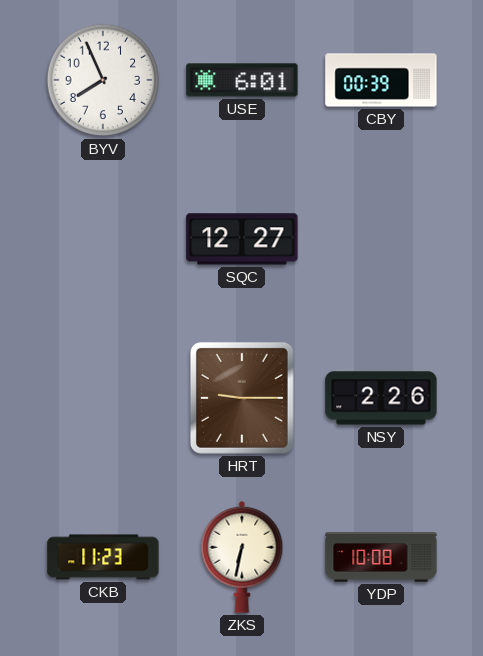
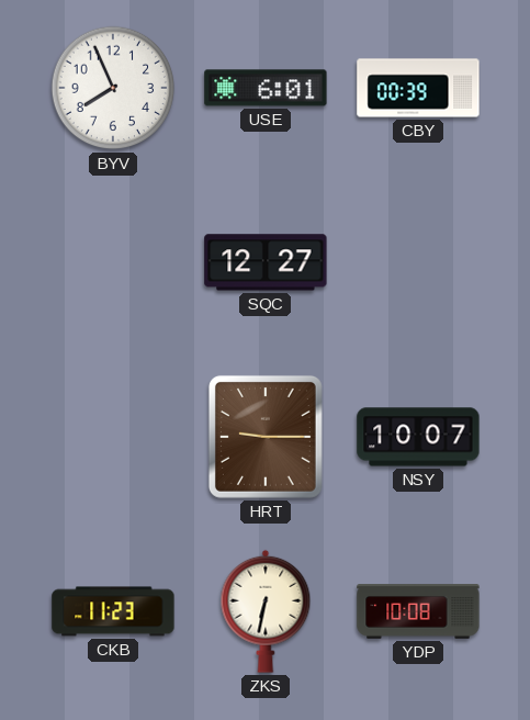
NSY: 2:26 -> 10:07
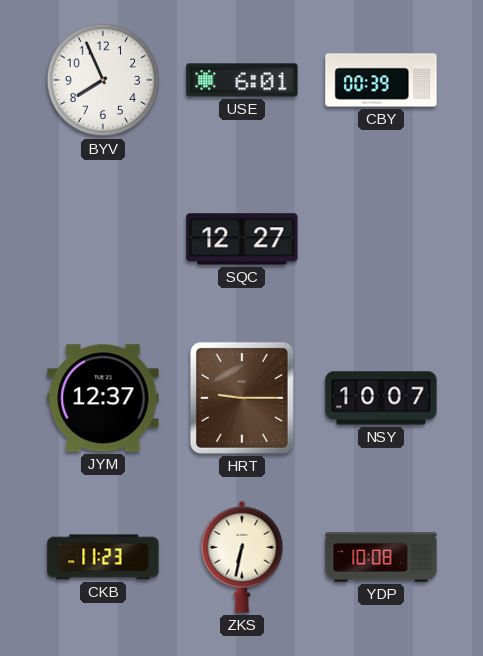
JYM: none -> 12:37
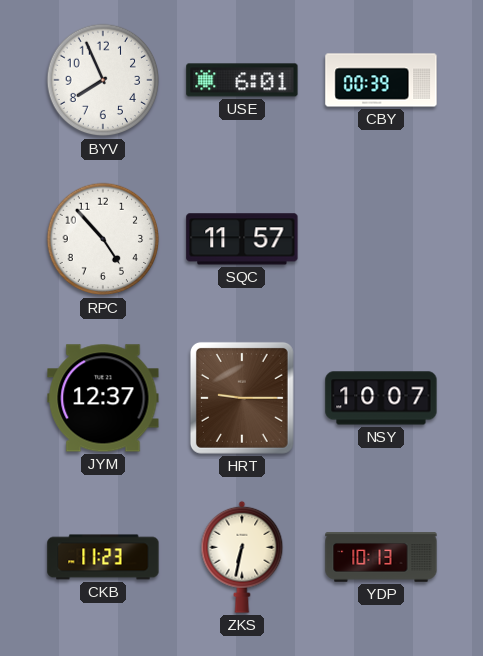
RPC: none -> 4:53
SQC: 12:27 -> 11:57
YDP: 10:08 -> 10:13
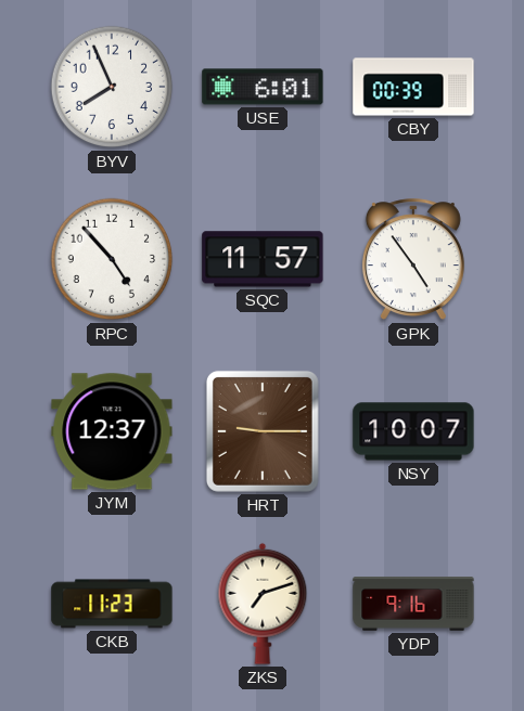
GPK: none -> 4:54
ZKS: 6:32 -> 7:12
YDP: 10:13 -> 9:16
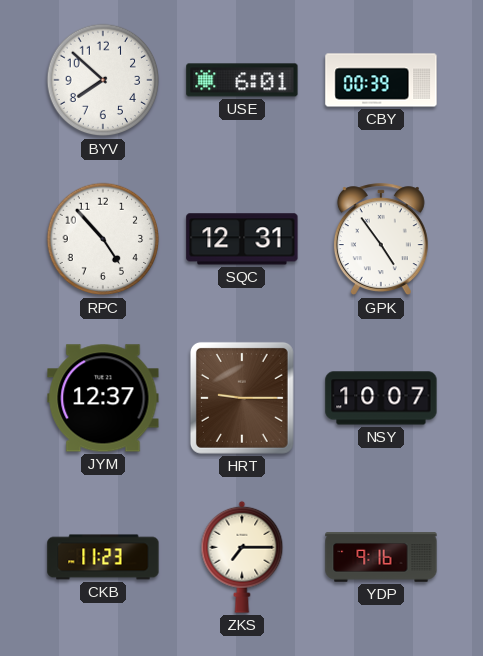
BYV: 7:56 -> 7:52
SQC: 11:57 -> 12:31
ZKS: 7:12 -> 7:15
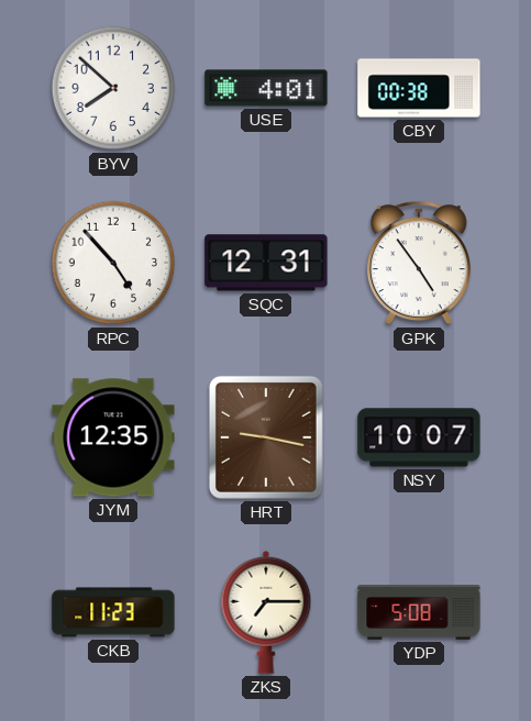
USE: 6:01 -> 4:01
CBY: 00:39 -> 00:38
JYM: 12:37 -> 12:35
HRT: 9:15 -> 9:17
YDP: 9:16 -> 5:08
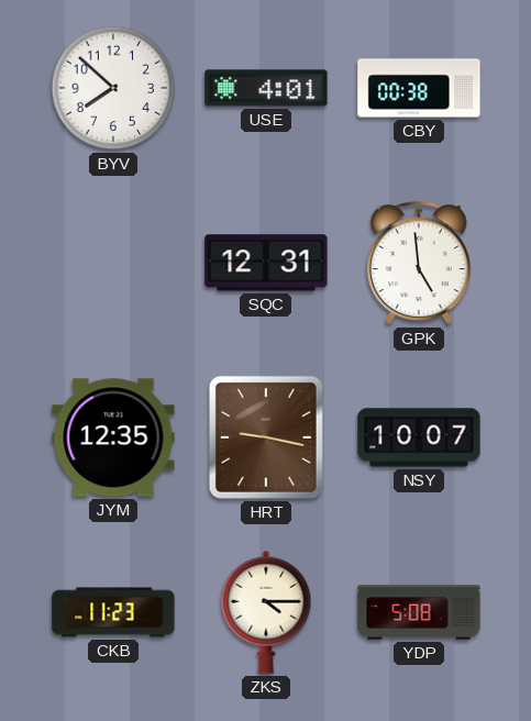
RPC: 4:53 -> none
GPK: 4:54 -> 4:59
ZKS: 7:15 -> 4:15
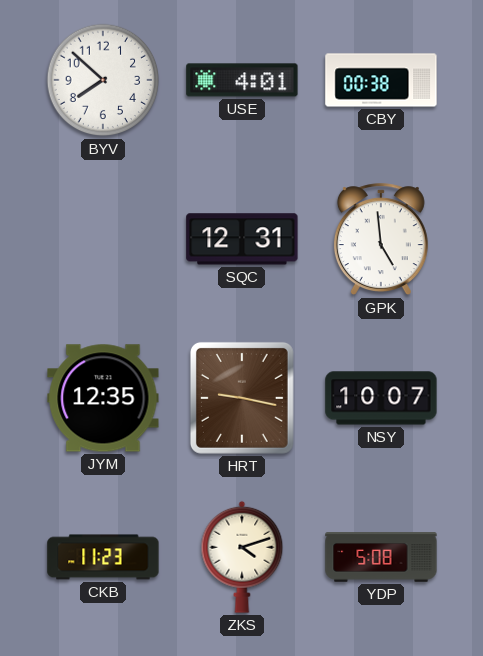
ZKS: 4:15 -> 4:12
